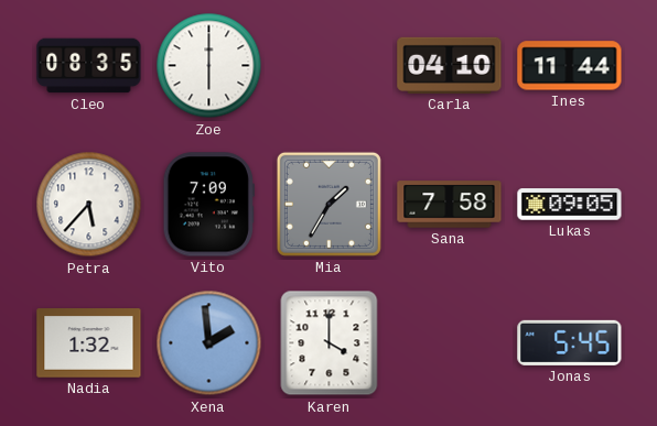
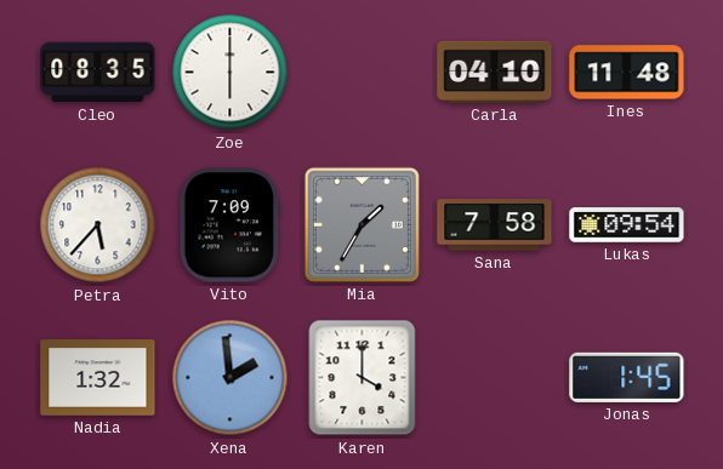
Ines: 11:44 -> 11:48
Lukas: 09:05 -> 09:54
Jonas: 5:45 -> 1:45
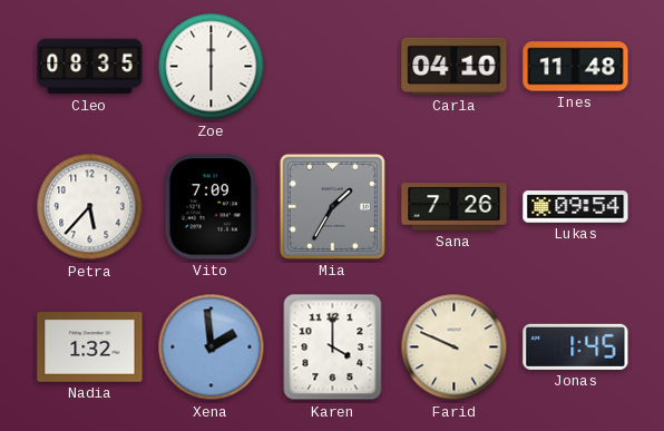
Sana: 7:58 -> 7:26
Farid: none -> 9:49
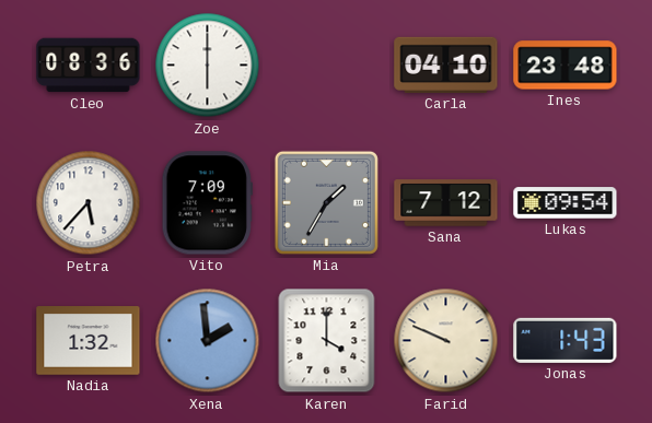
Cleo: 08:35 -> 08:36
Ines: 11:48 -> 23:48
Sana: 7:26 -> 7:12
Jonas: 1:45 -> 1:43
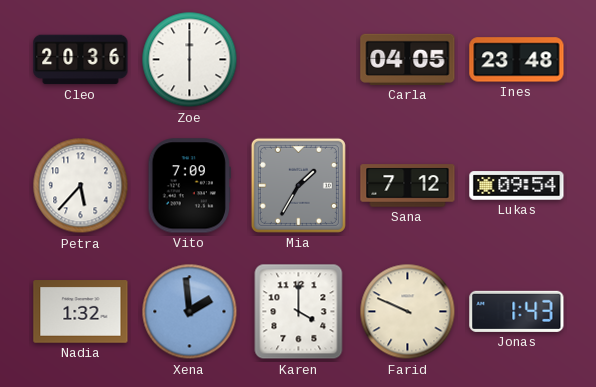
Cleo: 08:36 -> 20:36
Carla: 04:10 -> 04:05
